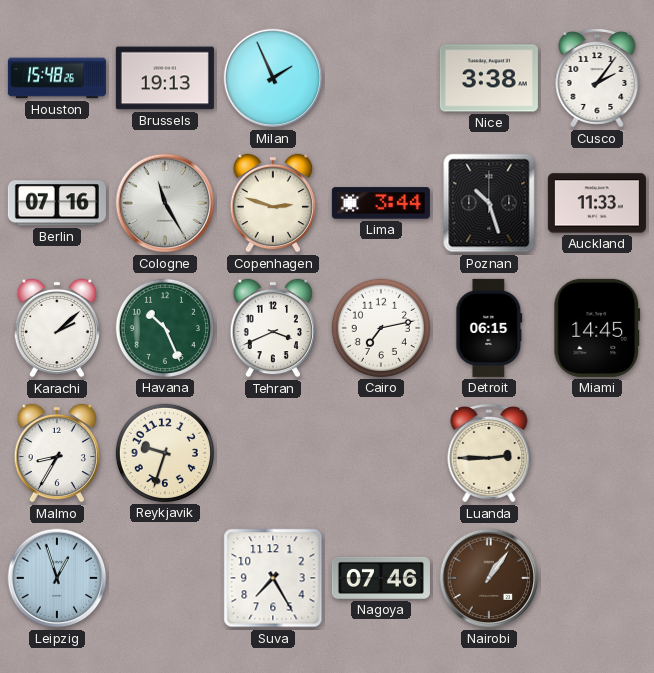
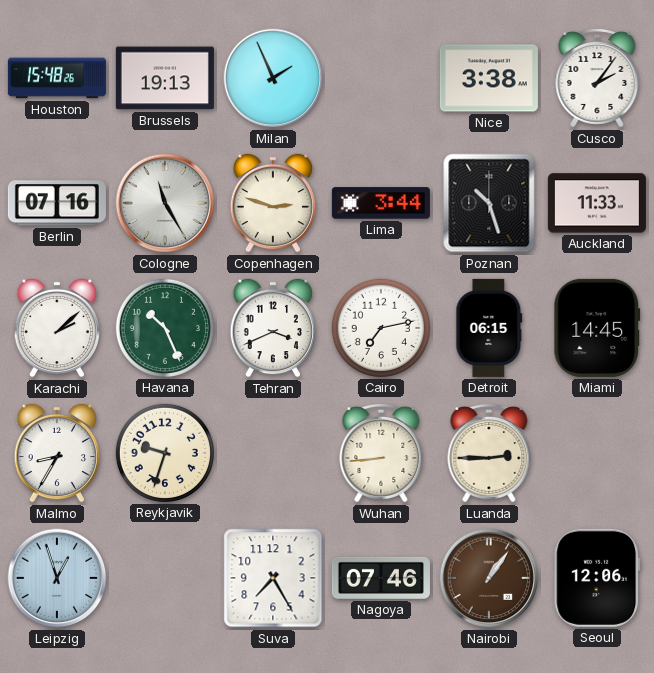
Wuhan: none -> 8:44
Seoul: none -> 12:06
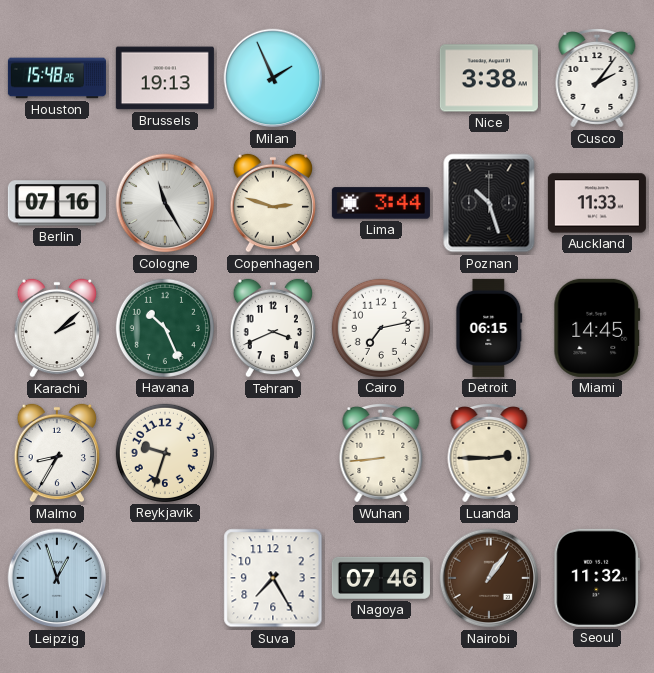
Seoul: 12:06 -> 11:32
